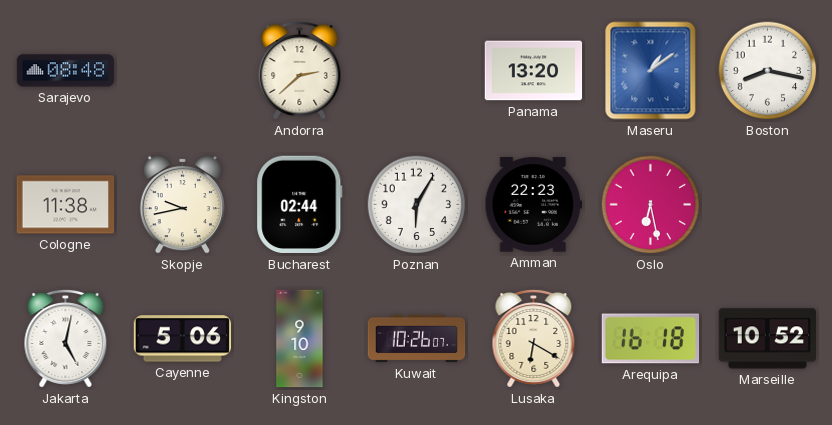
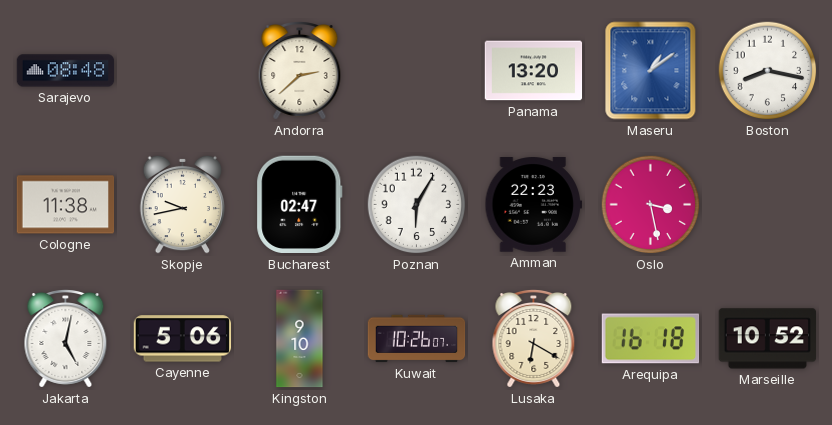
Bucharest: 02:44 -> 02:47
Oslo: 6:28 -> 3:28
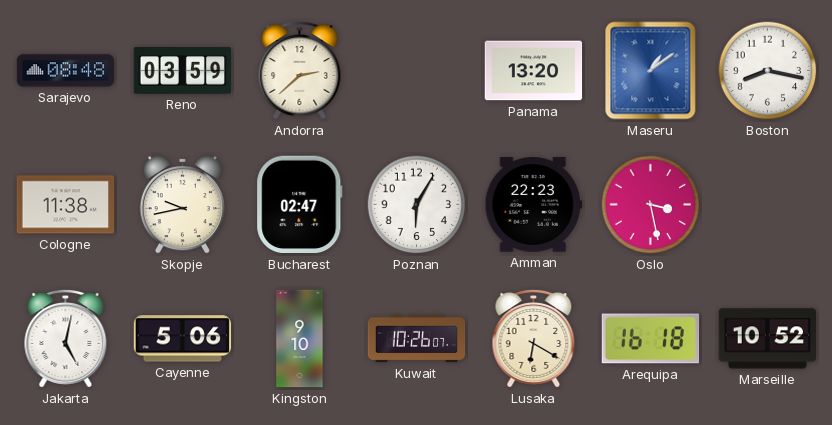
Reno: none -> 03:59
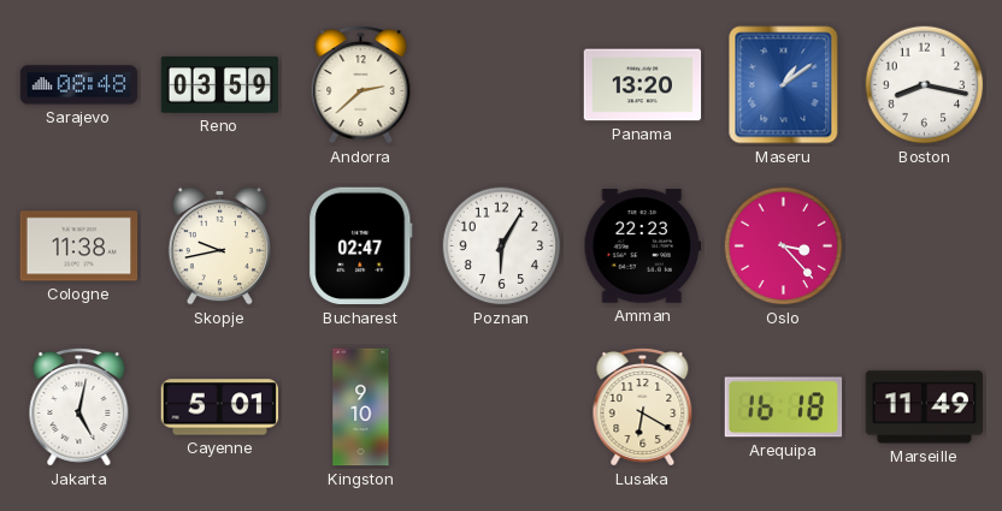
Oslo: 3:28 -> 3:23
Cayenne: 5:06 -> 5:01
Kuwait: 10:26 -> none
Marseille: 10:52 -> 11:49
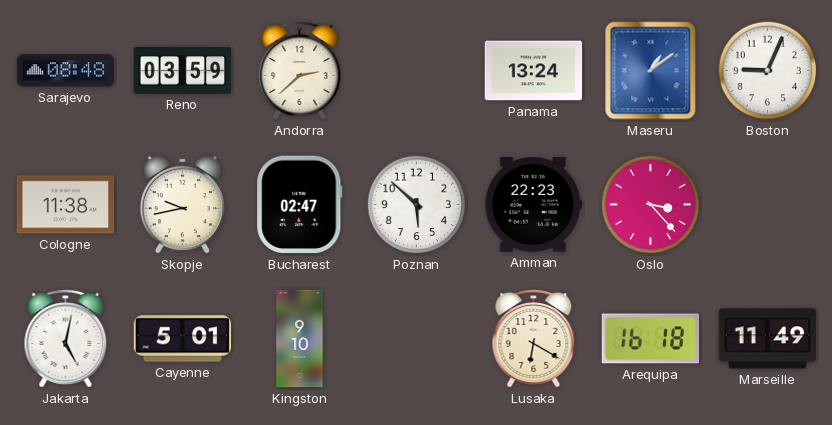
Panama: 13:20 -> 13:24
Boston: 8:17 -> 9:04
Poznan: 6:05 -> 5:52
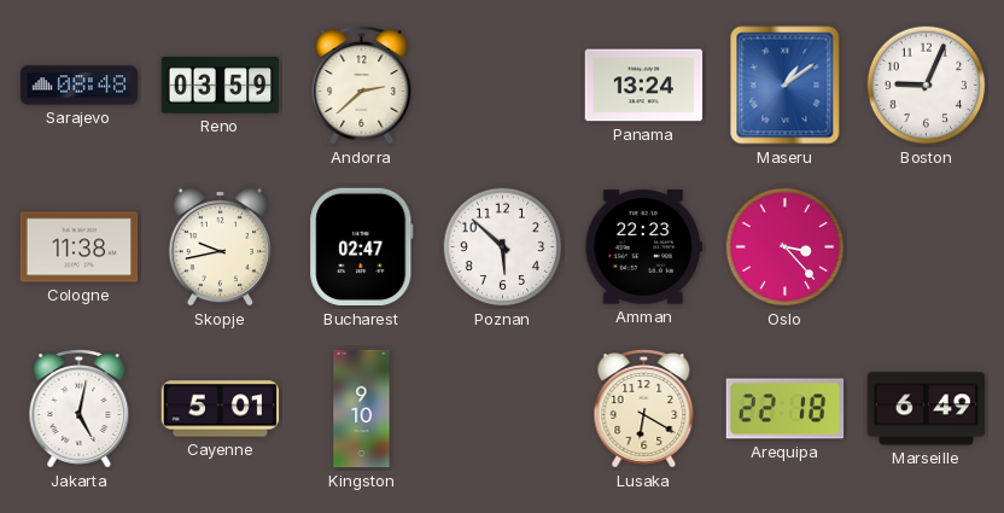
Arequipa: 16:18 -> 22:18
Marseille: 11:49 -> 6:49
